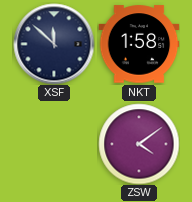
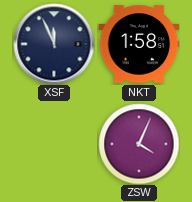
XSF: 11:52 -> 11:56
ZSW: 4:09 -> 4:04
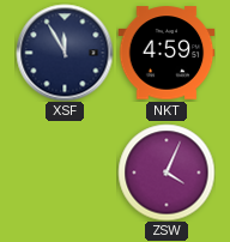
XSF: 11:56 -> 11:55
NKT: 1:58 -> 4:59
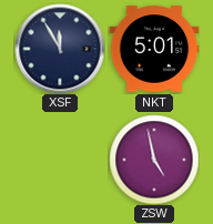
NKT: 4:59 -> 5:01
ZSW: 4:04 -> 4:58
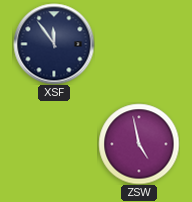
XSF: 11:55 -> 11:54
NKT: 5:01 -> none
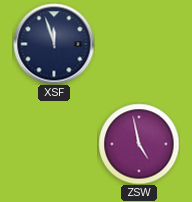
XSF: 11:54 -> 11:57
